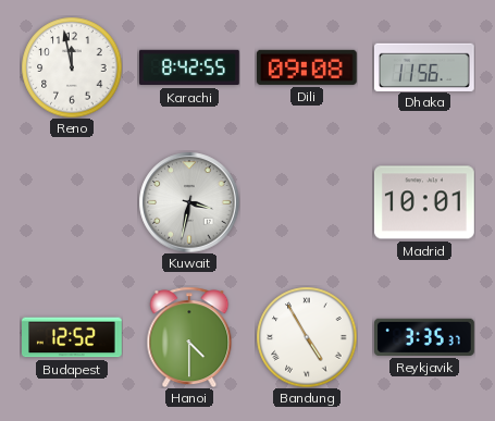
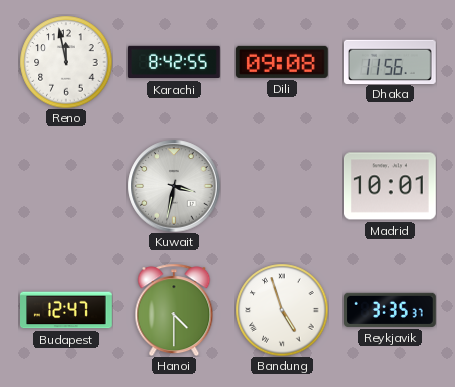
Budapest: 12:52 -> 12:47
Bandung: 4:55 -> 4:57
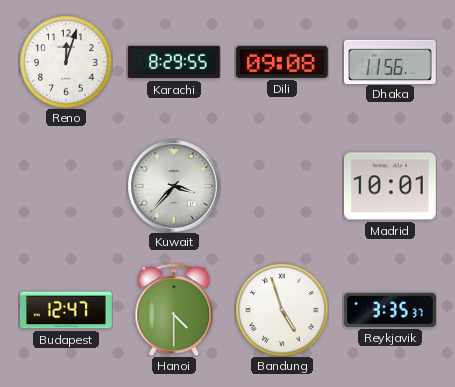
Reno: 11:58 -> 12:03
Karachi: 8:42 -> 8:29
Kuwait: 3:32 -> 3:37
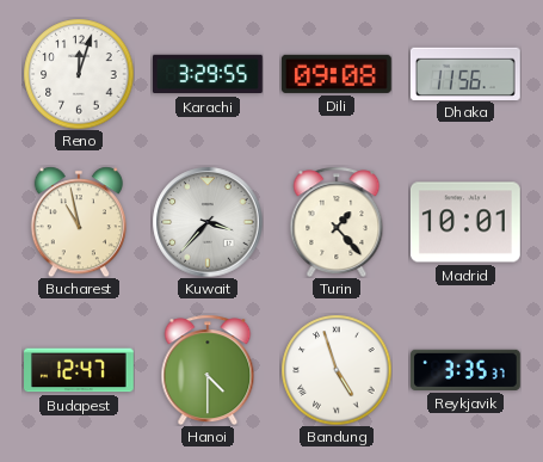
Karachi: 8:29 -> 3:29
Bucharest: none -> 10:58
Turin: none -> 1:23
